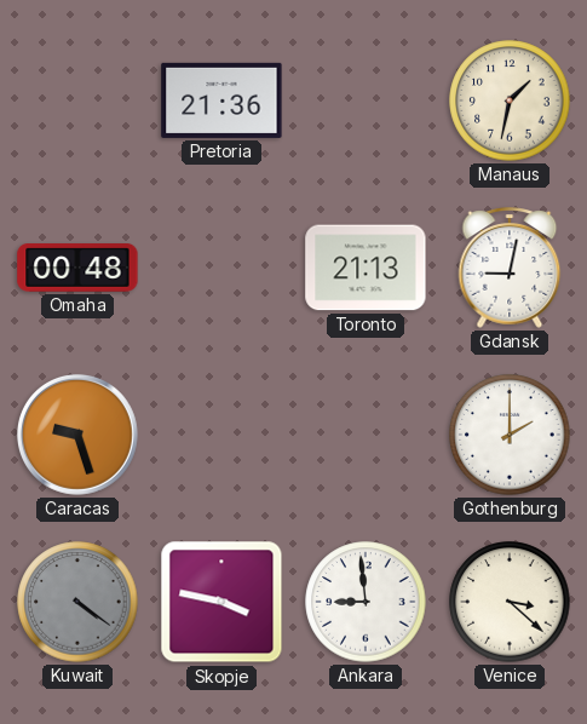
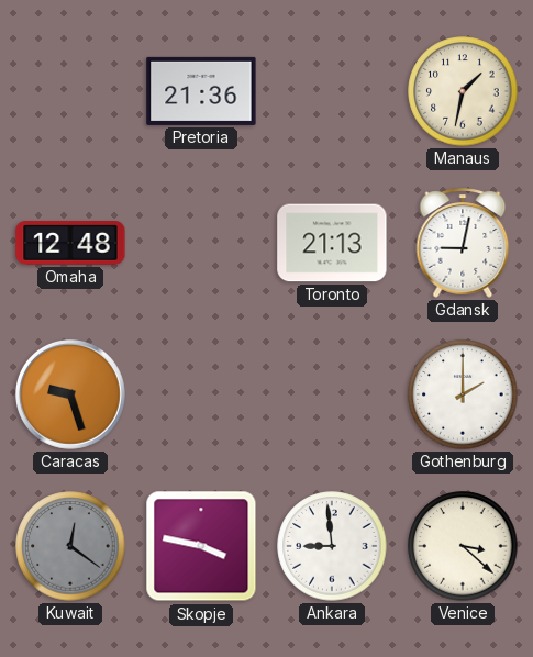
Omaha: 00:48 -> 12:48
Kuwait: 4:21 -> 12:21
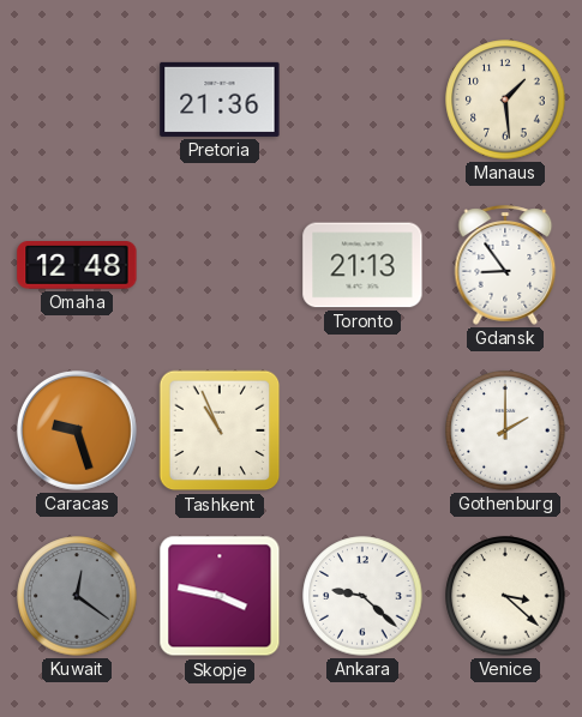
Manaus: 1:32 -> 1:29
Gdansk: 9:02 -> 8:54
Tashkent: none -> 10:56
Ankara: 8:59 -> 9:22
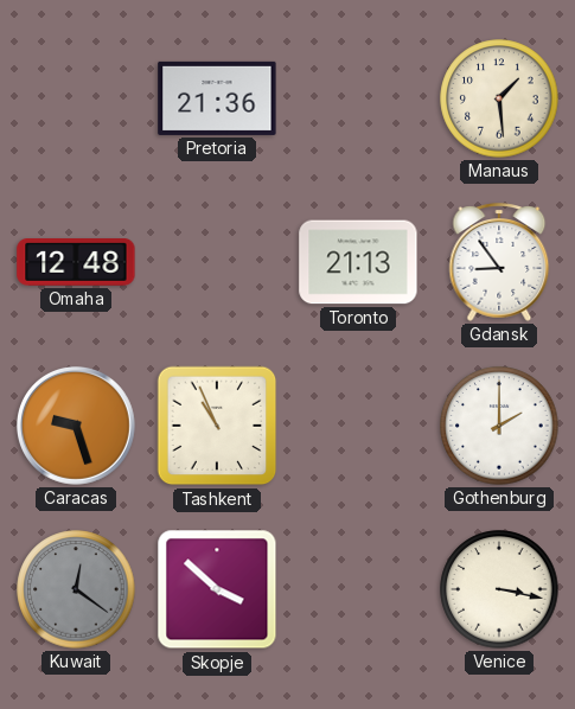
Skopje: 3:47 -> 3:52
Ankara: 9:22 -> none
Venice: 3:22 -> 3:17
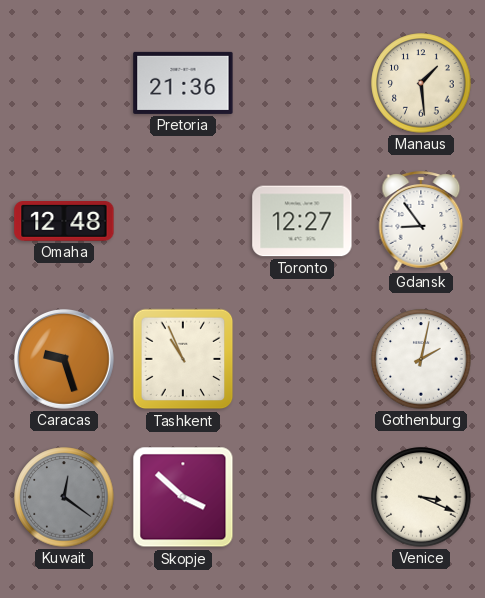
Toronto: 21:13 -> 12:27
Gothenburg: 2:00 -> 2:02
Venice: 3:17 -> 3:19
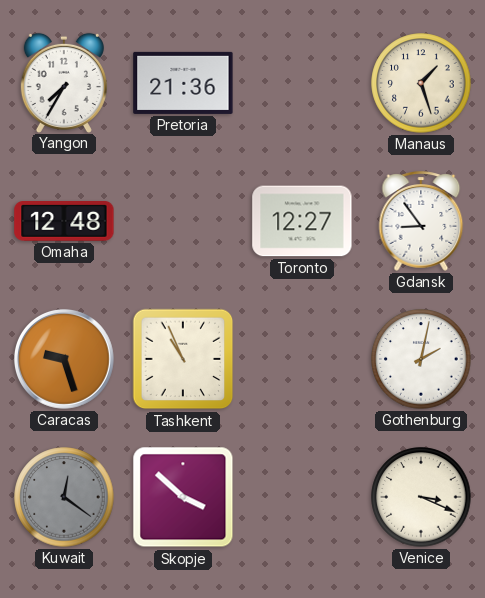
Yangon: none -> 7:35
Manaus: 1:29 -> 1:27
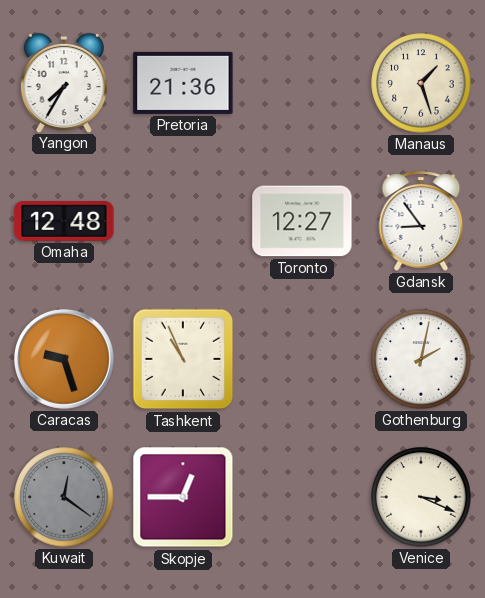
Skopje: 3:52 -> 12:45
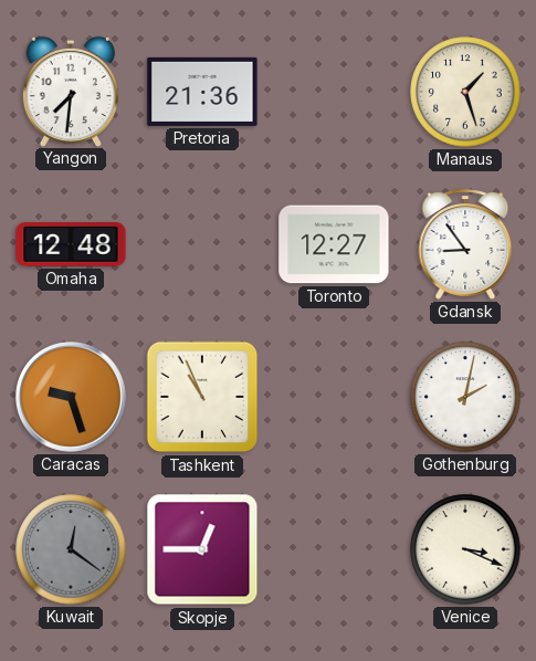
Yangon: 7:35 -> 7:31
